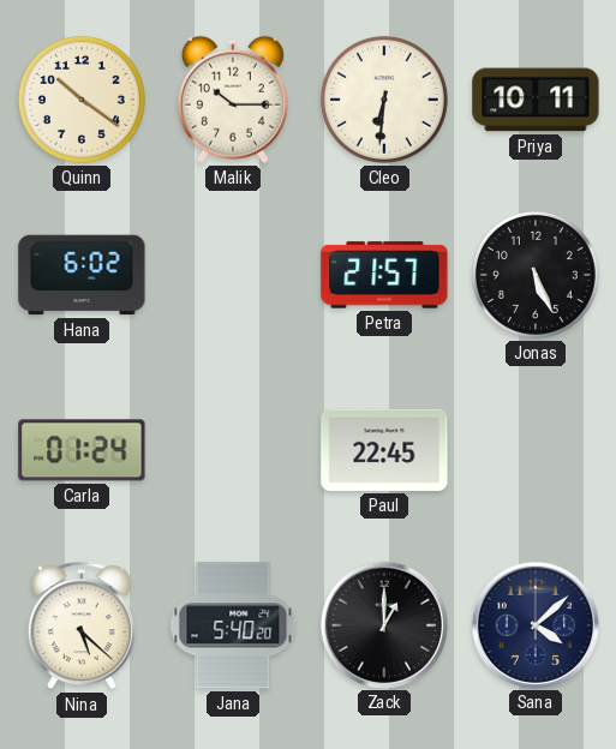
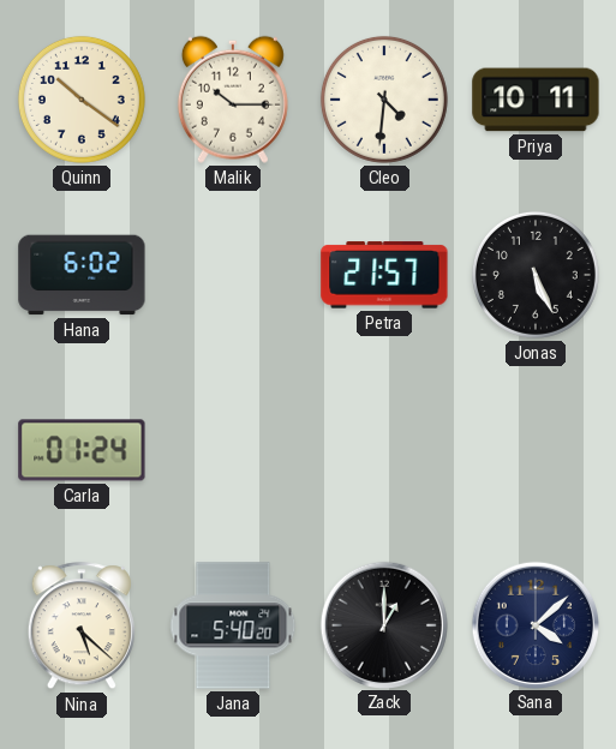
Cleo: 6:31 -> 4:31
Paul: 22:45 -> none
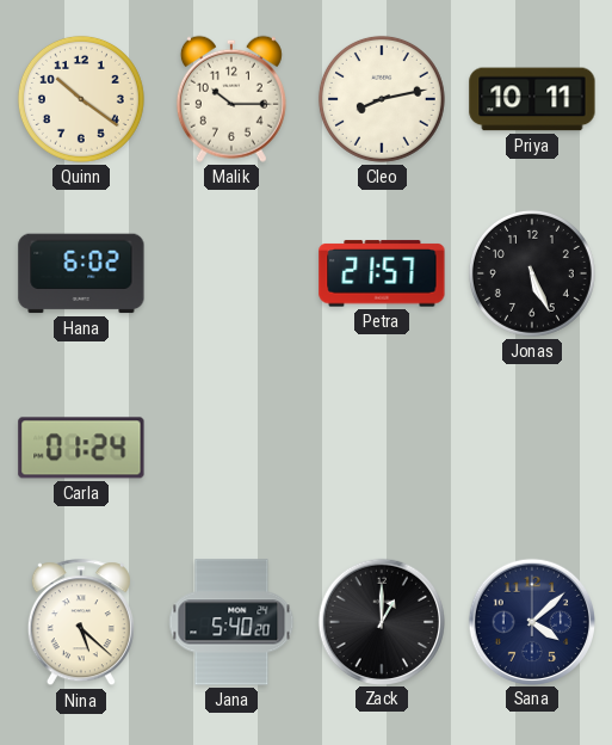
Cleo: 4:31 -> 8:13
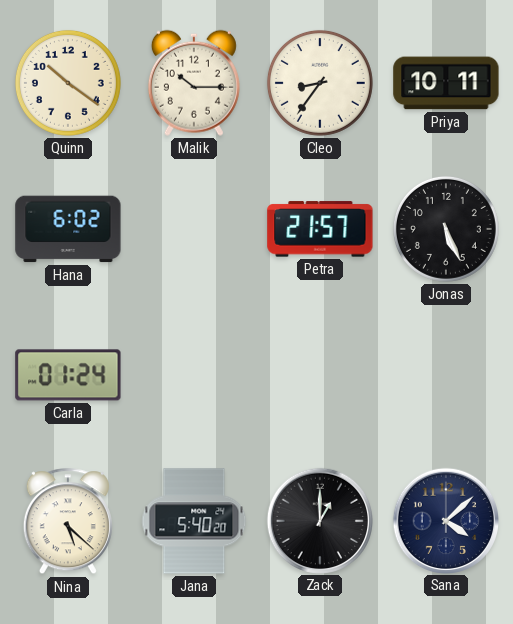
Cleo: 8:13 -> 8:36
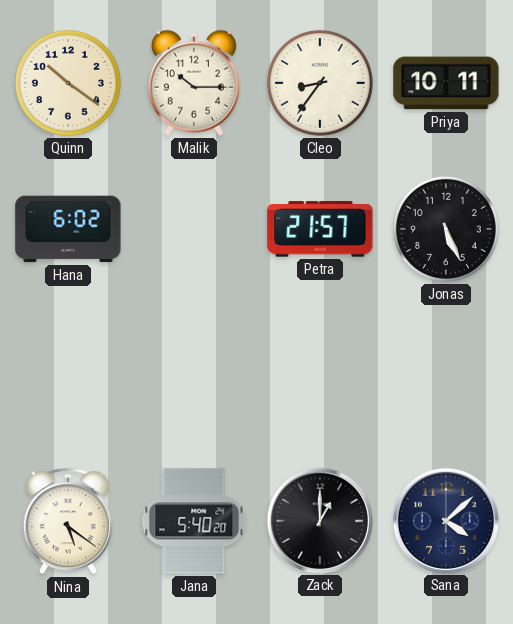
Carla: 01:24 -> none
Nina: 5:22 -> 5:21
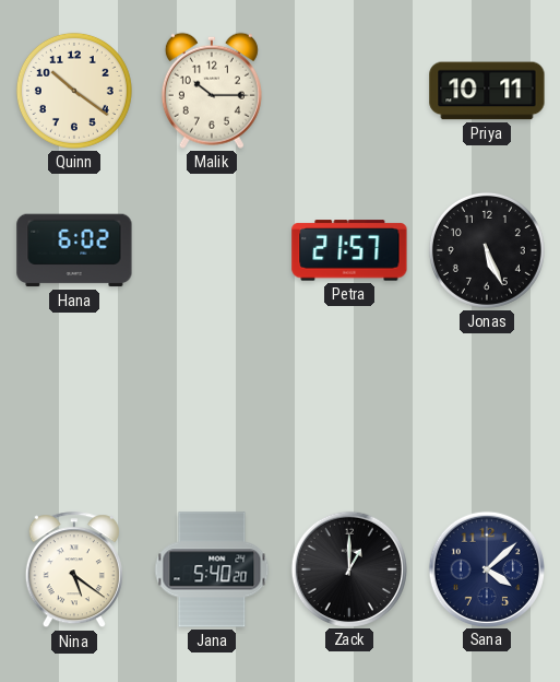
Cleo: 8:36 -> none
